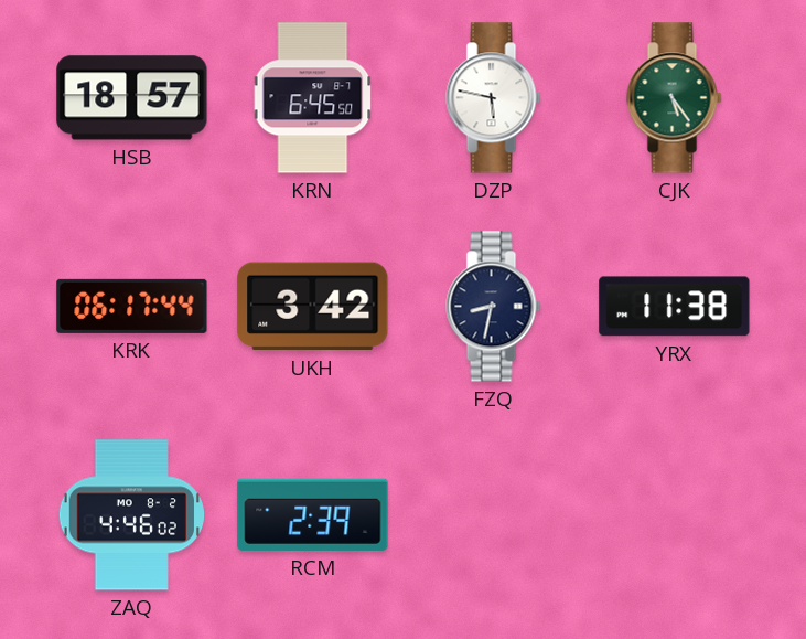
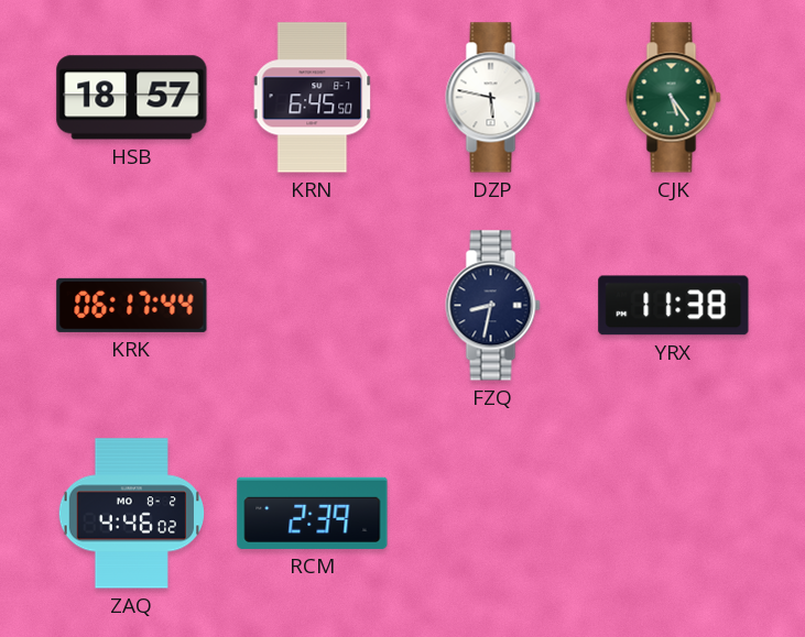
UKH: 3:42 -> none
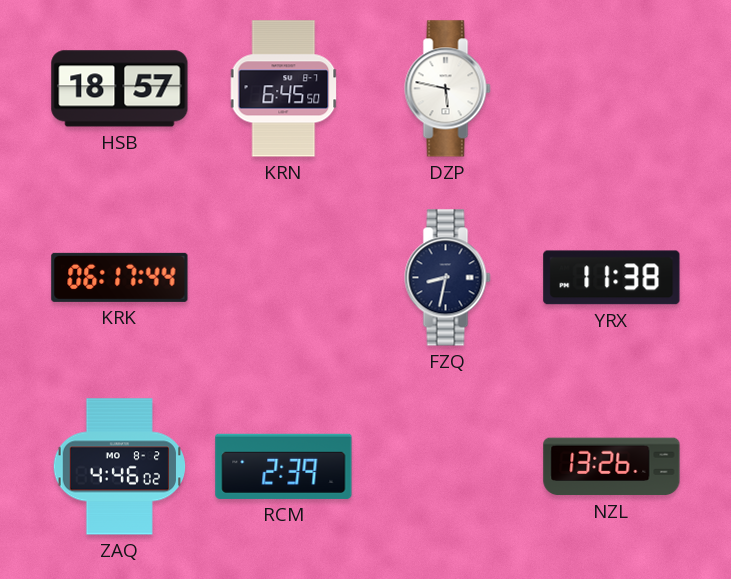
CJK: 5:24 -> none
NZL: none -> 13:26
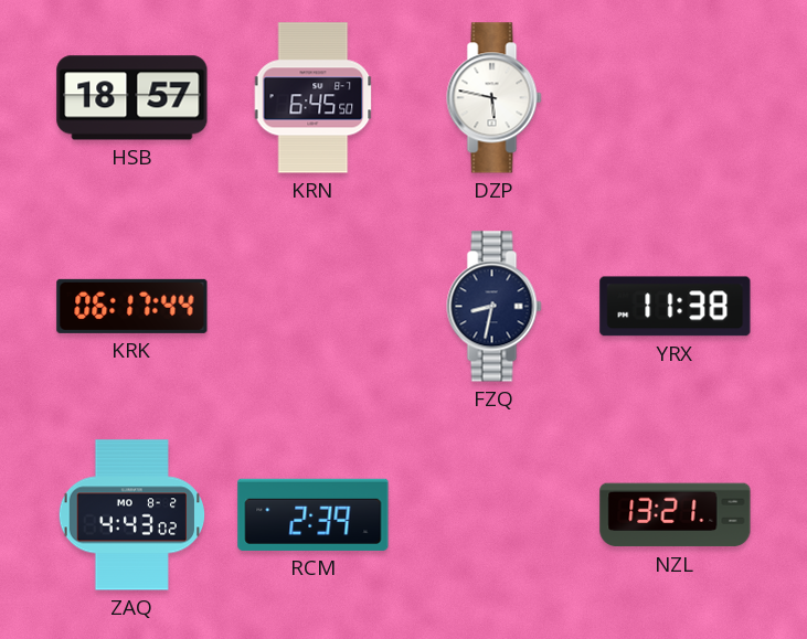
ZAQ: 4:46 -> 4:43
NZL: 13:26 -> 13:21
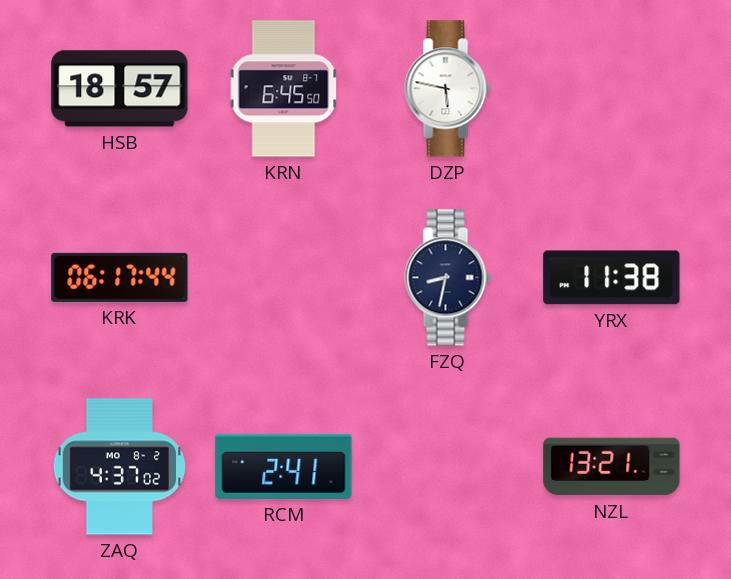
ZAQ: 4:43 -> 4:37
RCM: 2:39 -> 2:41
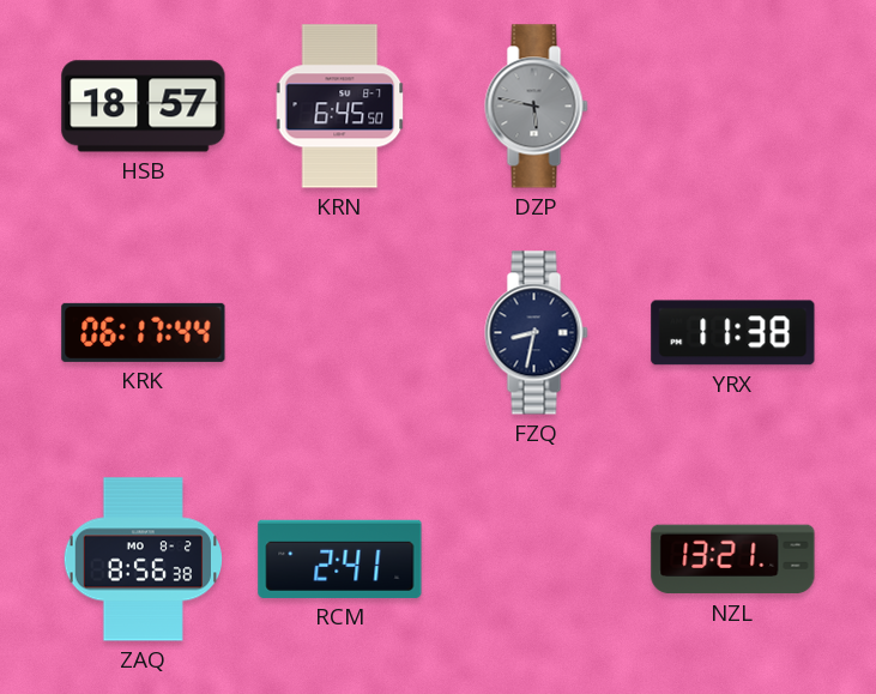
DZP dial: white -> grey
ZAQ: 4:37 -> 8:56
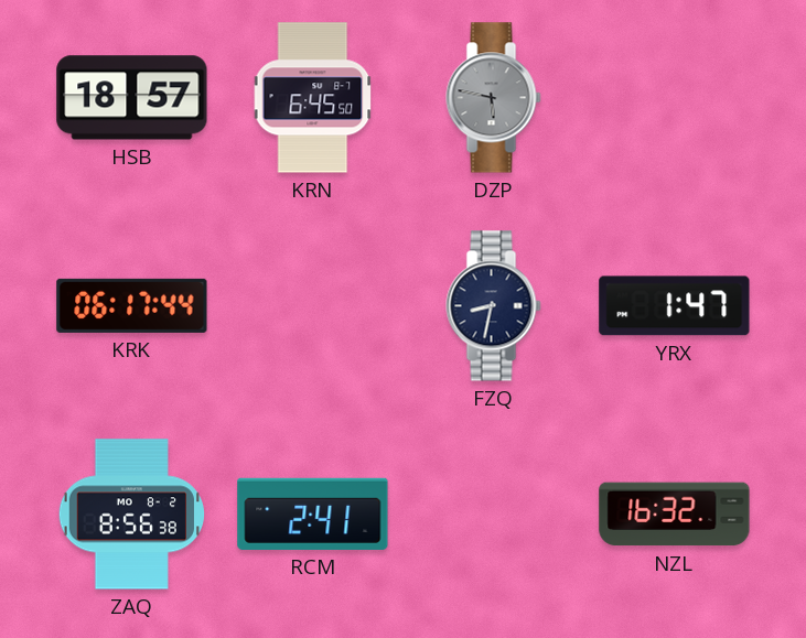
YRX: 11:38 -> 1:47
NZL: 13:21 -> 16:32
